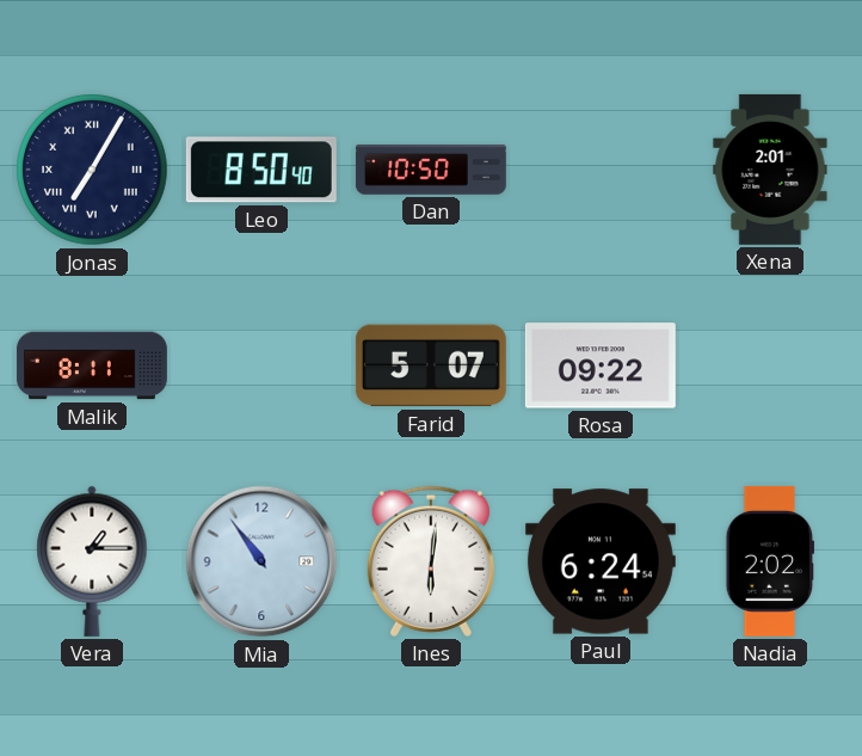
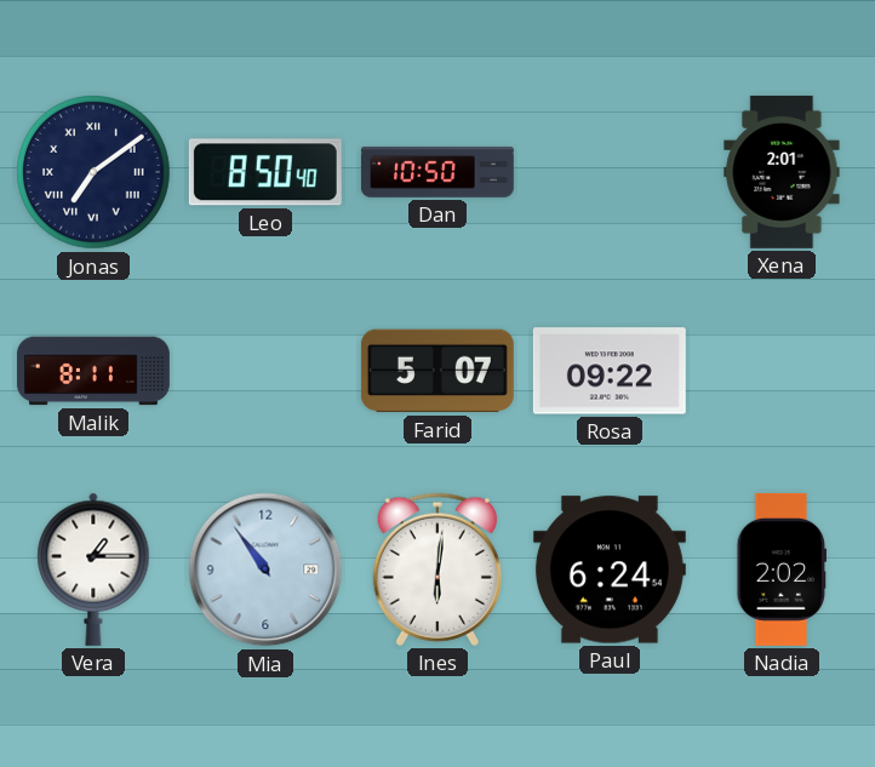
Jonas: 7:05 -> 7:09
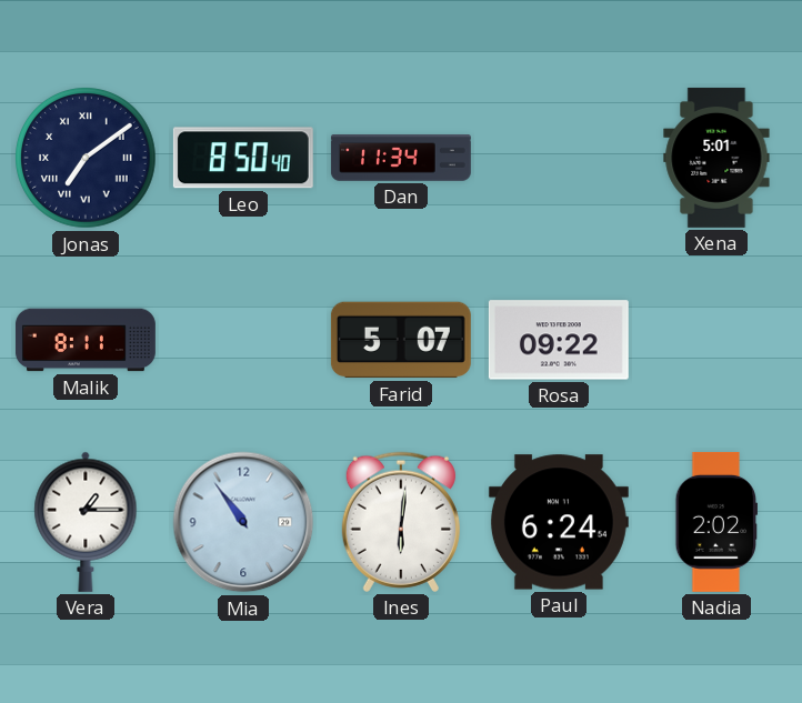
Dan: 10:50 -> 11:34
Xena: 2:01 -> 5:01
